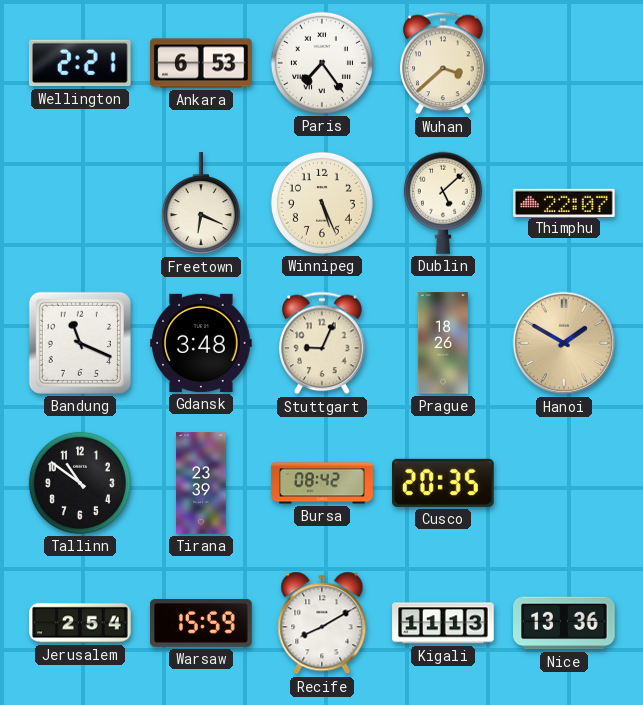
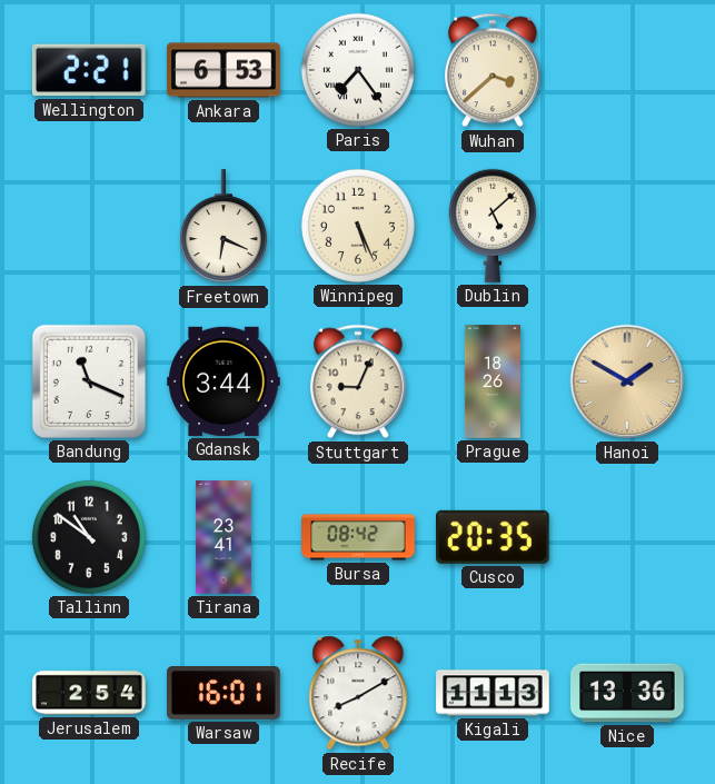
Thimphu: 22:07 -> none
Gdansk: 3:48 -> 3:44
Tirana: 23:39 -> 23:41
Warsaw: 15:59 -> 16:01
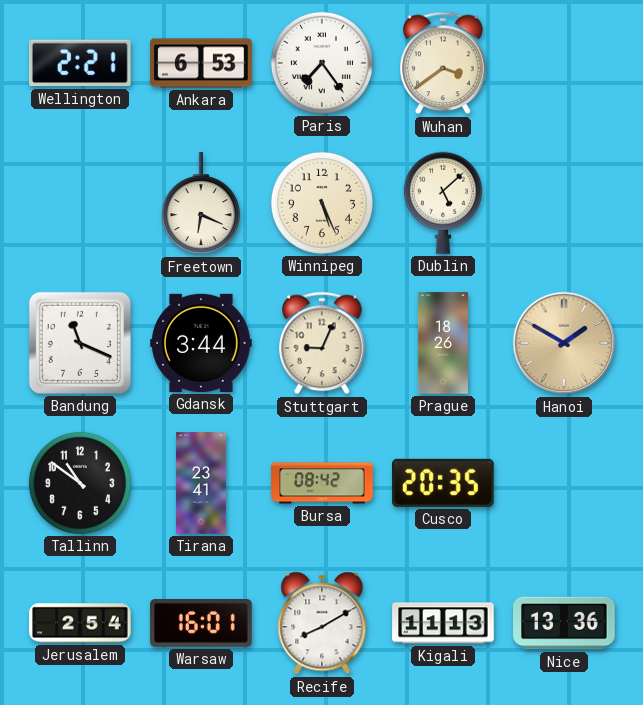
Wuhan: 3:38 -> 3:39
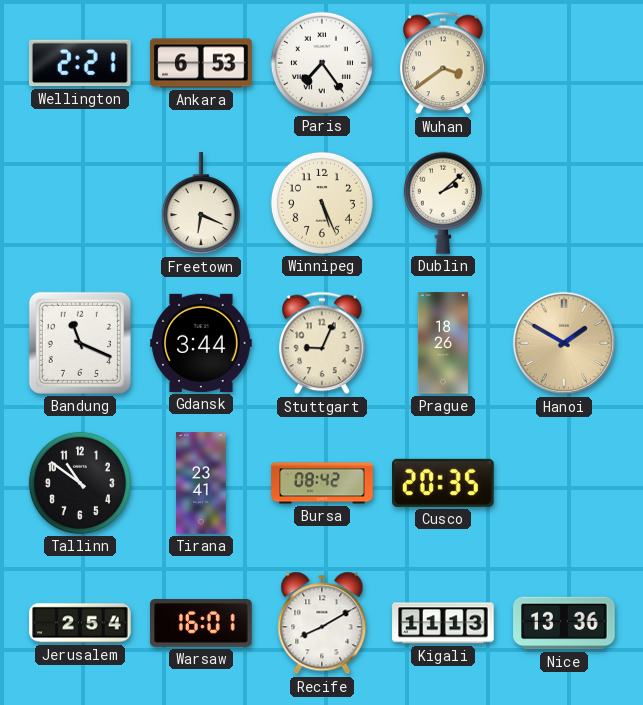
Dublin: 5:08 -> 2:08
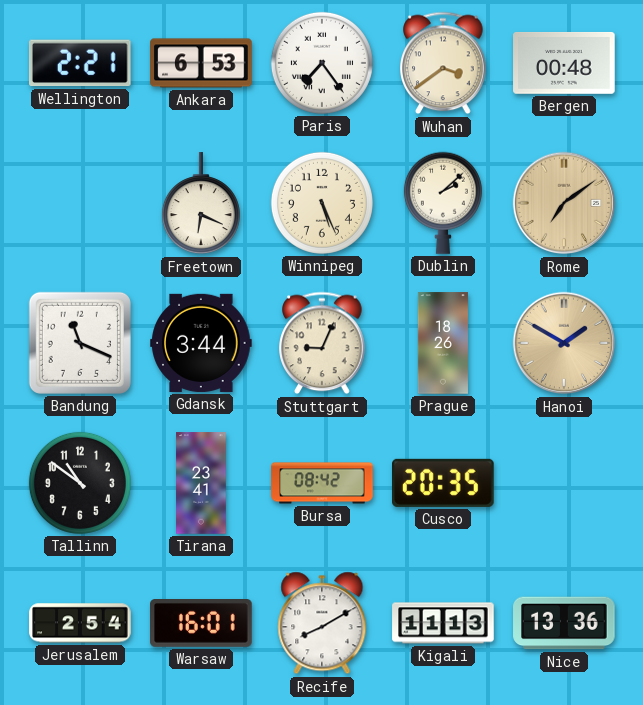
Bergen: none -> 00:48
Rome: none -> 7:09
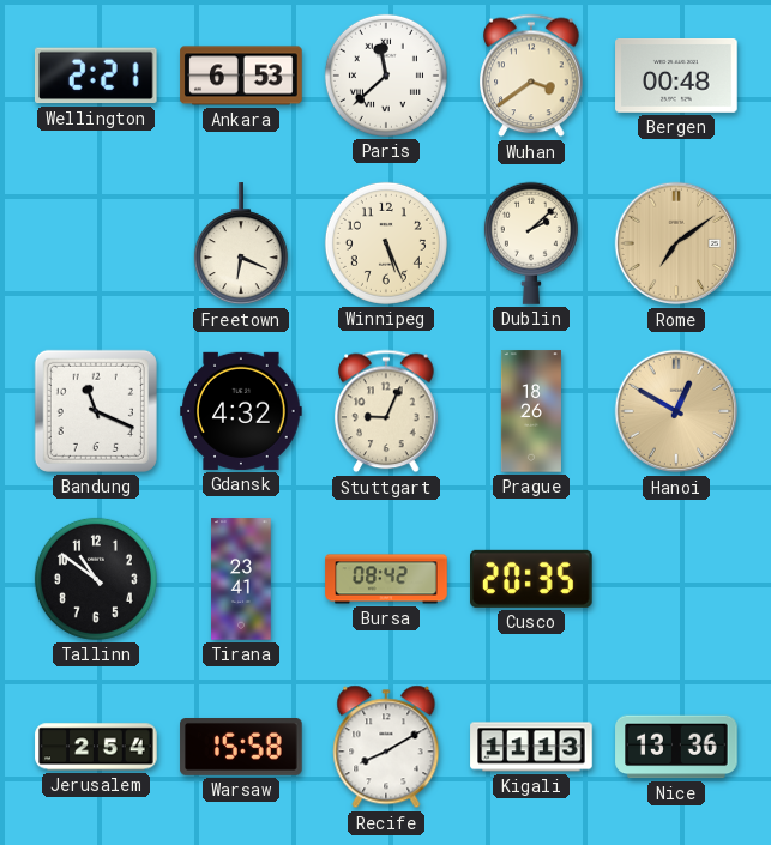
Paris: 7:24 -> 11:38
Gdansk: 3:44 -> 4:32
Hanoi: 1:50 -> 12:50
Warsaw: 16:01 -> 15:58
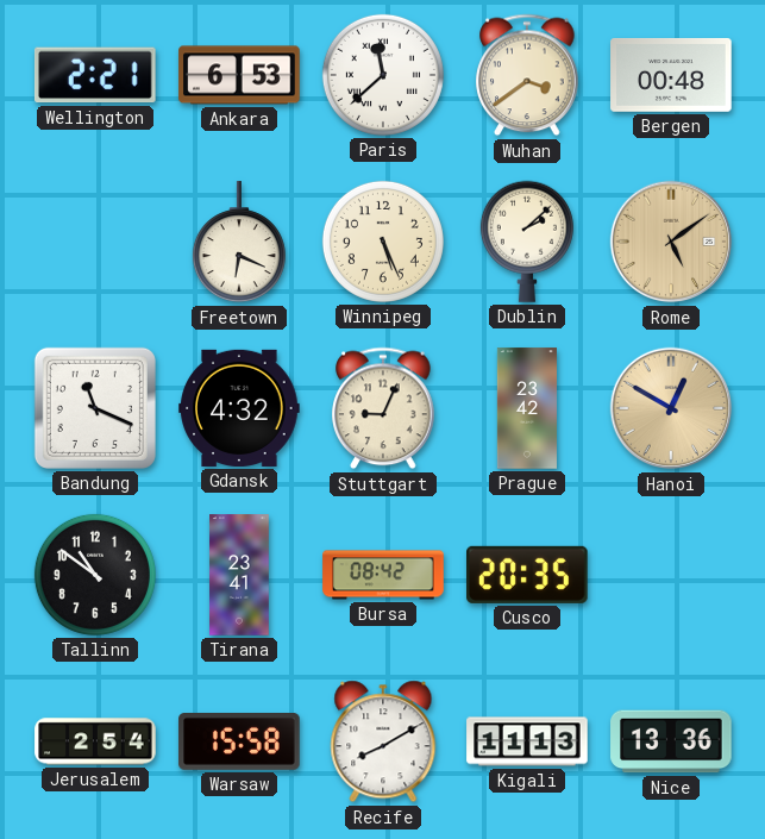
Rome: 7:09 -> 5:09
Prague: 18:26 -> 23:42
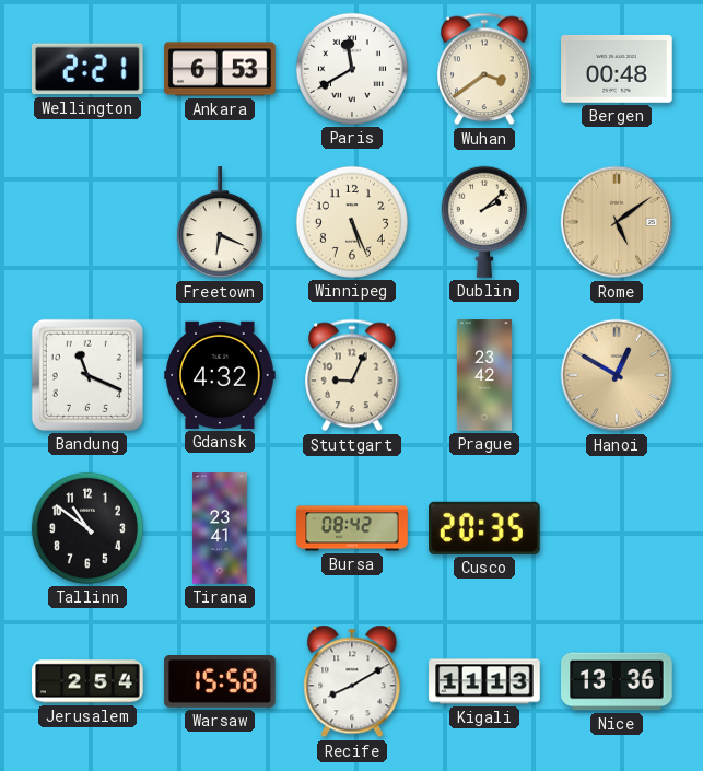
Paris: 11:38 -> 11:40
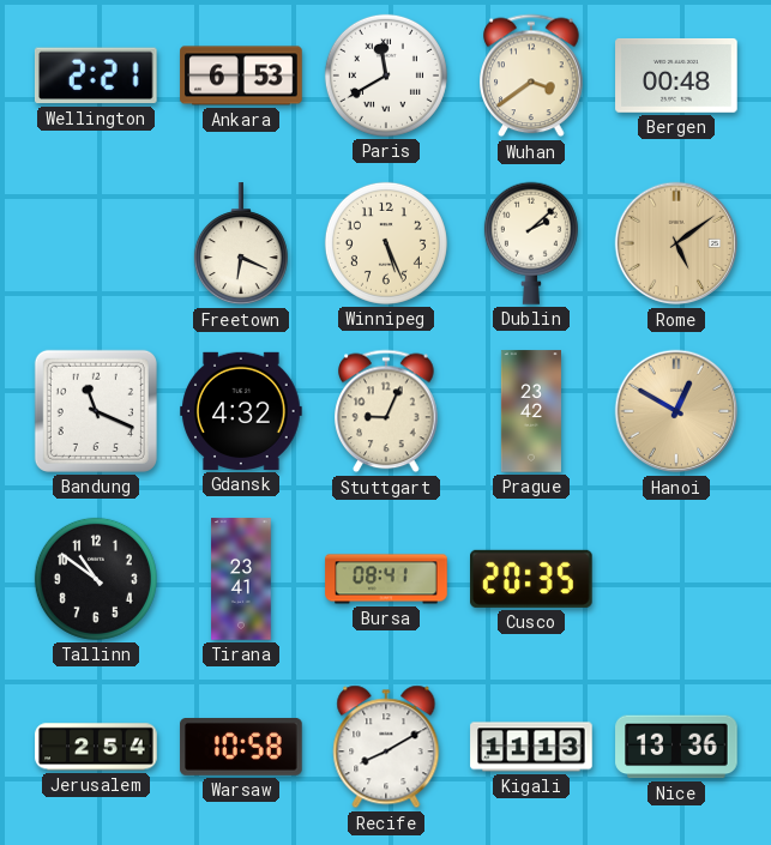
Bursa: 08:42 -> 08:41
Warsaw: 15:58 -> 10:58
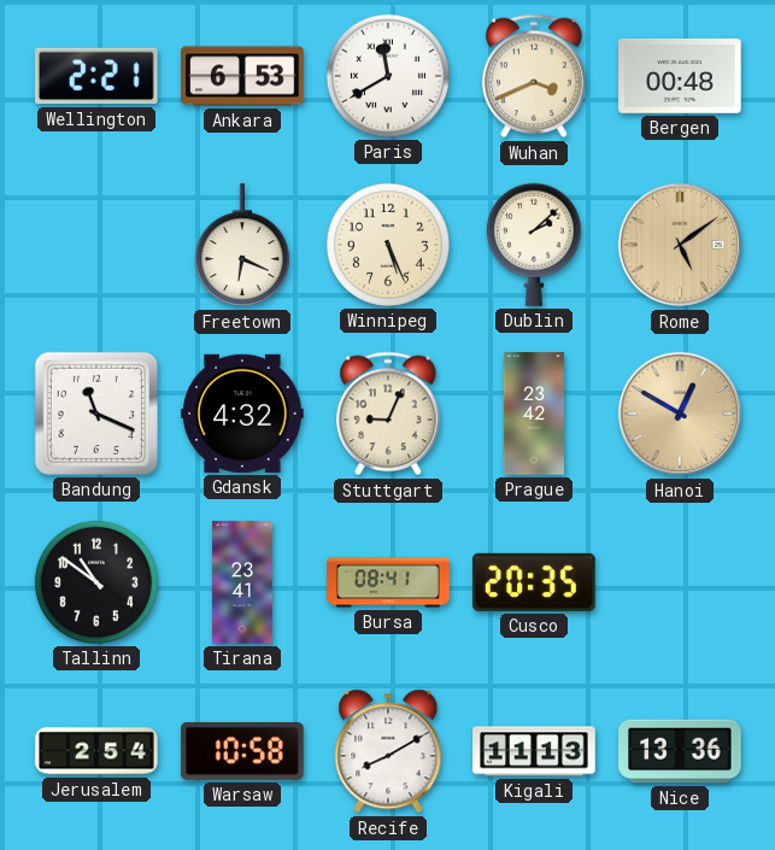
Wuhan: 3:39 -> 3:41
